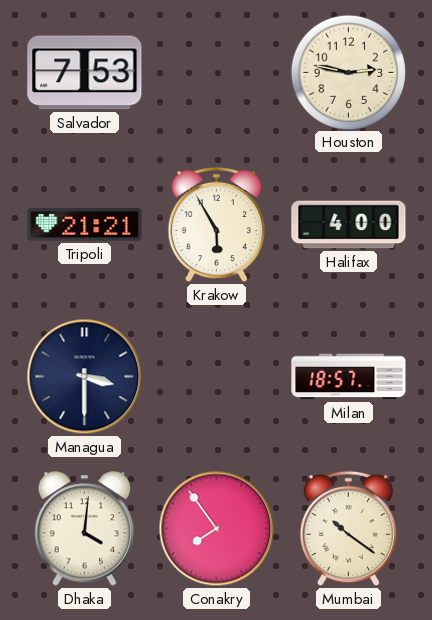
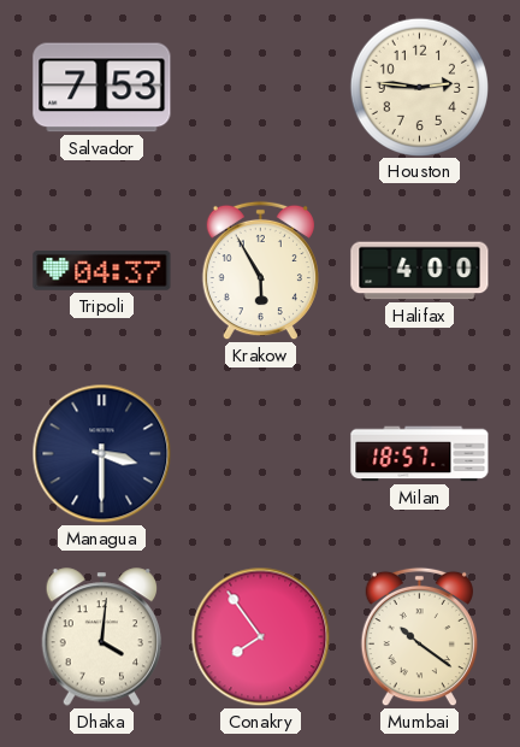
Houston: 2:47 -> 2:46
Tripoli: 21:21 -> 04:37
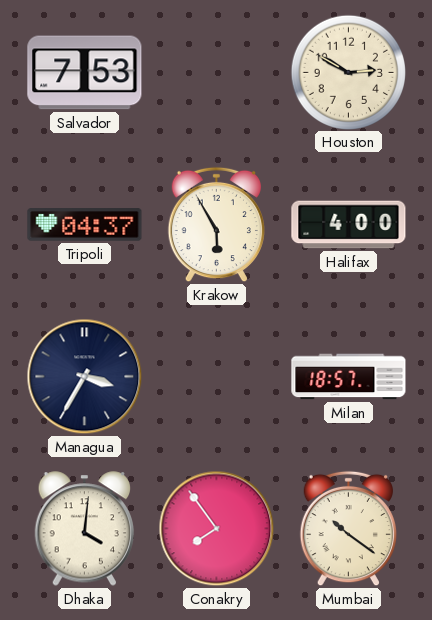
Houston: 2:46 -> 2:50
Managua: 3:30 -> 3:35
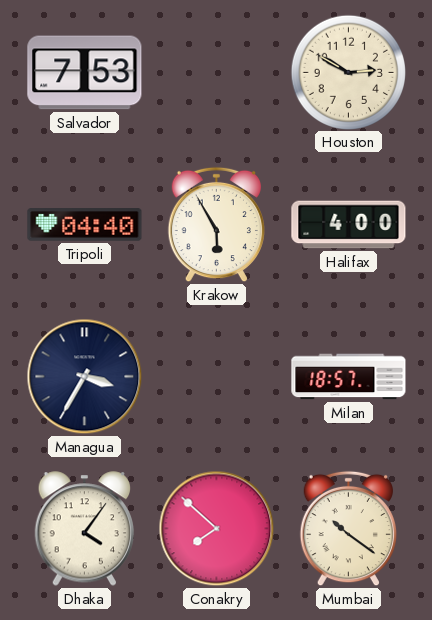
Tripoli: 04:37 -> 04:40
Dhaka: 4:01 -> 4:06
Conakry: 7:54 -> 7:52
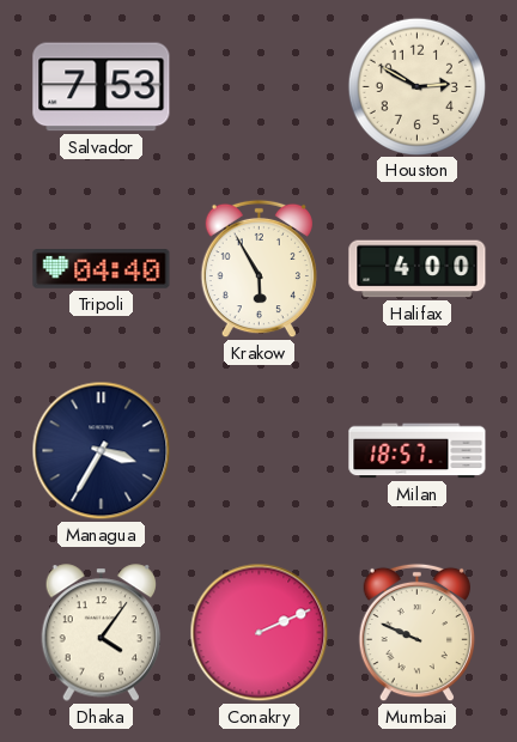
Conakry: 7:52 -> 2:11
Mumbai: 10:21 -> 9:49
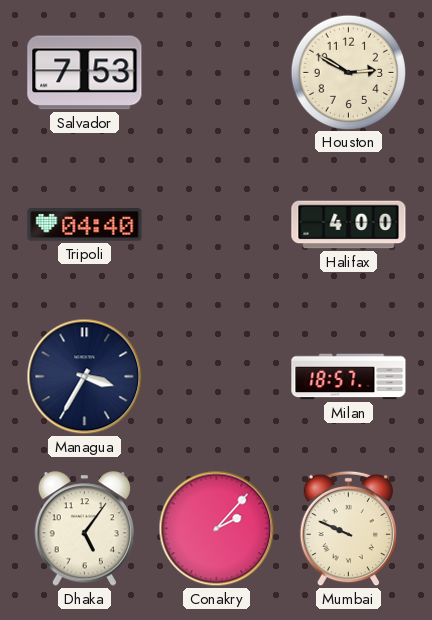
Krakow: 5:55 -> none
Dhaka: 4:06 -> 5:06
Conakry: 2:11 -> 2:07
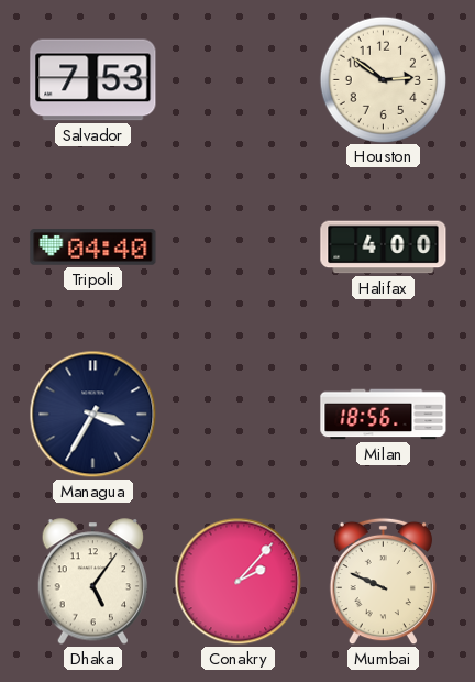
Houston: 2:50 -> 2:51
Milan: 18:57 -> 18:56
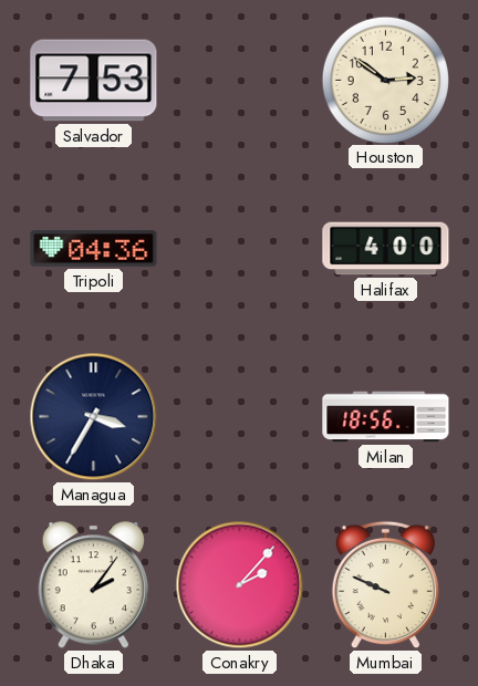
Tripoli: 04:40 -> 04:36
Dhaka: 5:06 -> 2:06
